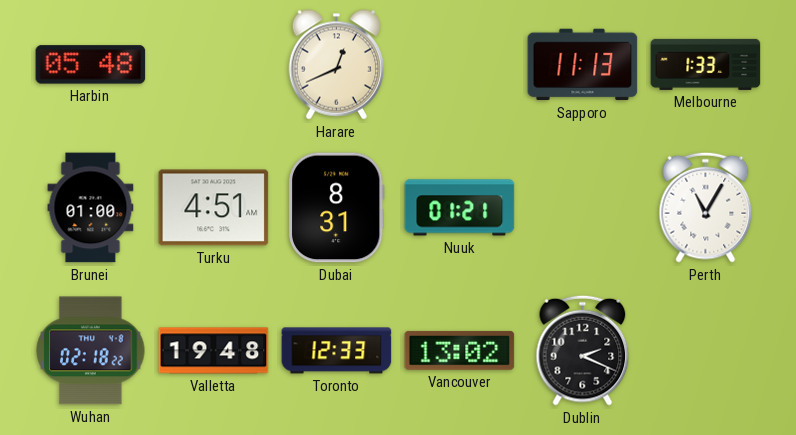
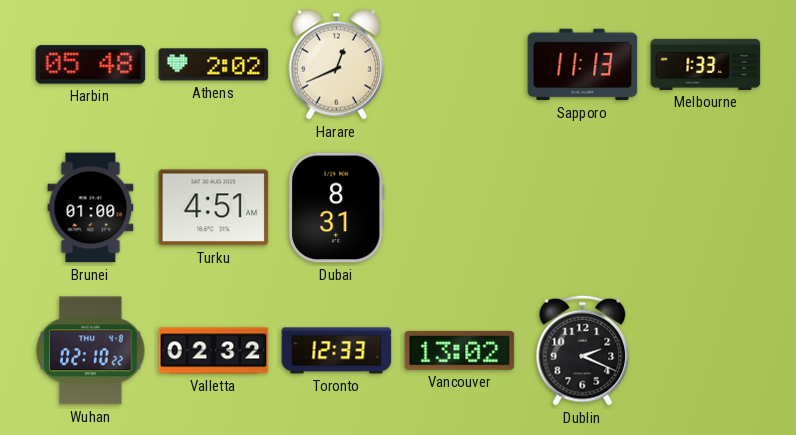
Athens: none -> 2:02
Nuuk: 01:21 -> none
Perth: 11:05 -> none
Wuhan: 02:18 -> 02:10
Valletta: 19:48 -> 02:32
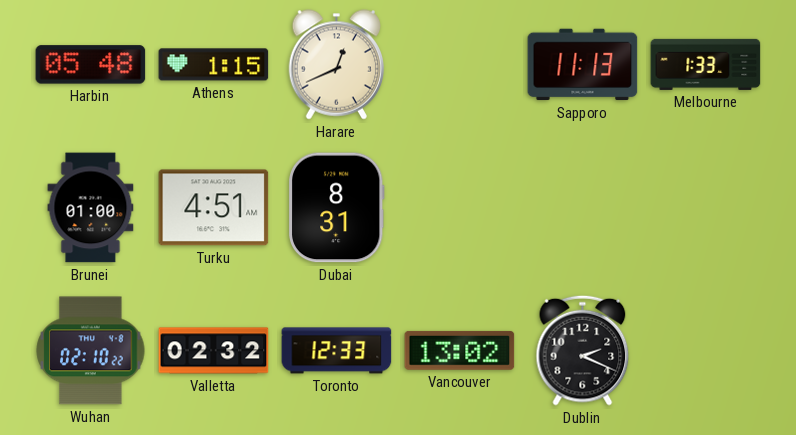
Athens: 2:02 -> 1:15
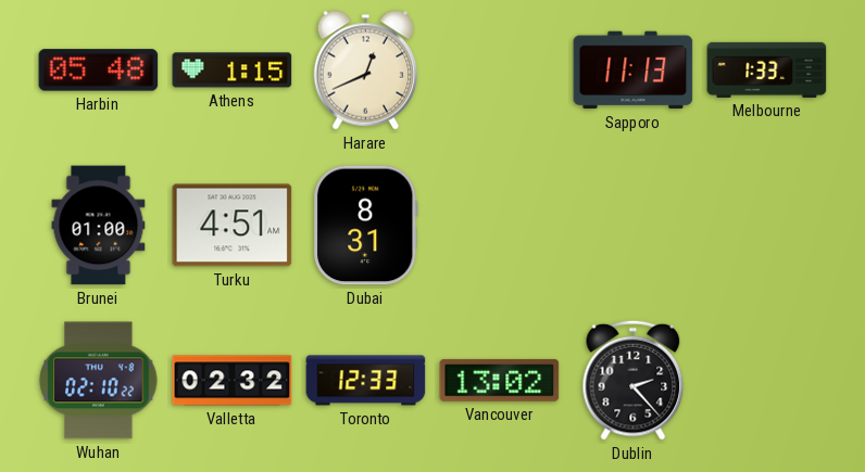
Dublin: 2:19 -> 2:23
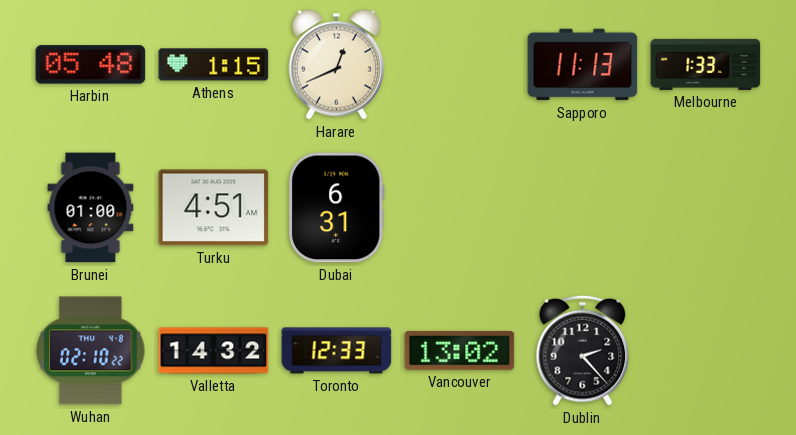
Dubai: 8:31 -> 6:31
Valletta: 02:32 -> 14:32
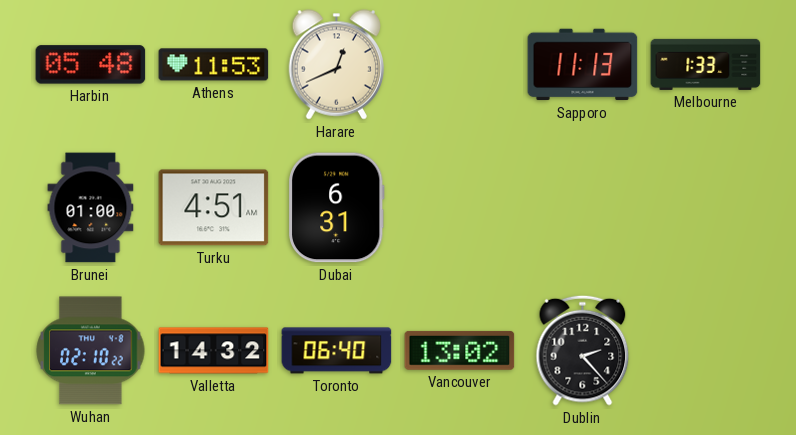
Athens: 1:15 -> 11:53
Toronto: 12:33 -> 06:40
